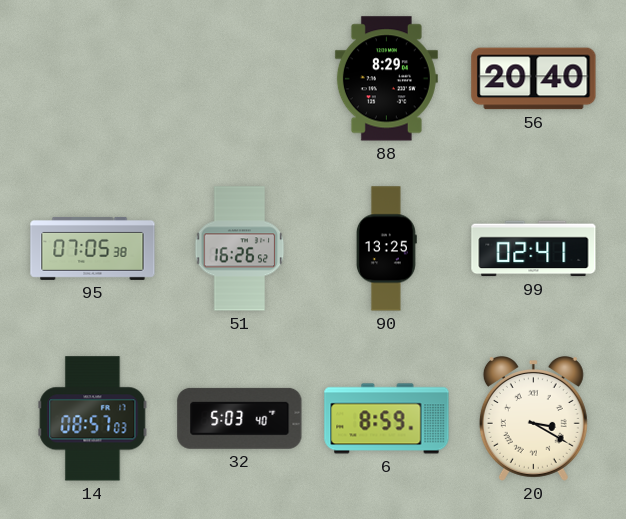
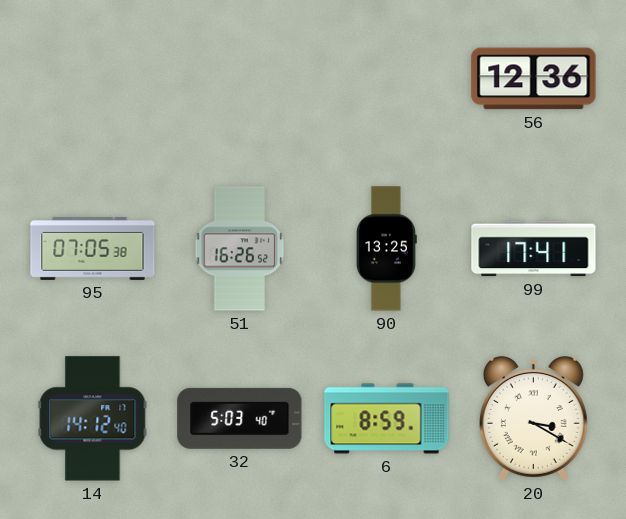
88: 8:29 -> none
56: 20:40 -> 12:36
99: 02:41 -> 17:41
14: 08:57 -> 14:12
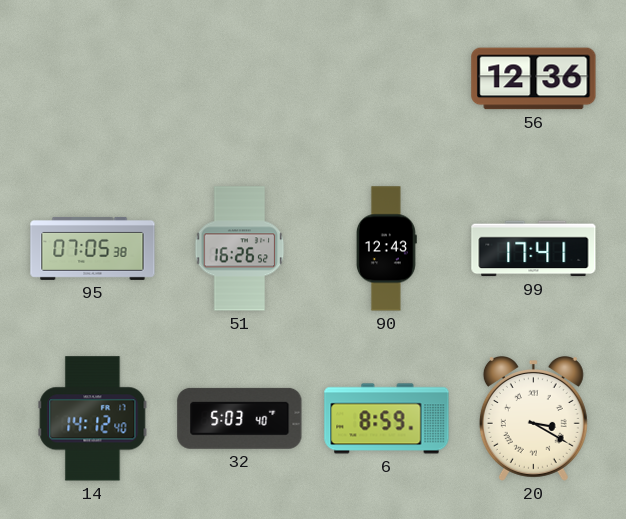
90: 13:25 -> 12:43
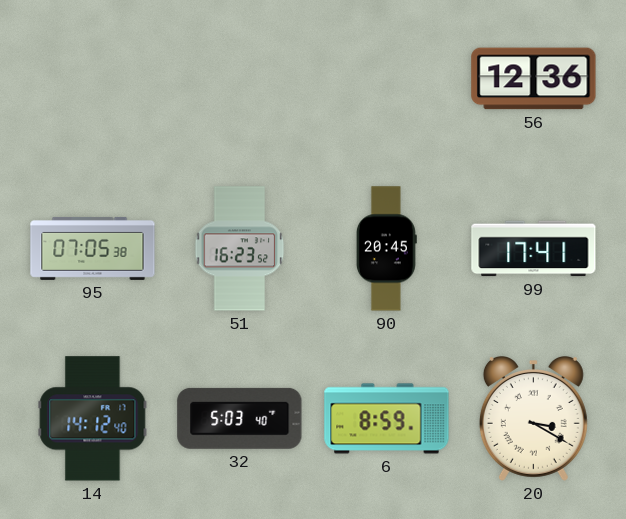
51: 16:26 -> 16:23
90: 12:43 -> 20:45
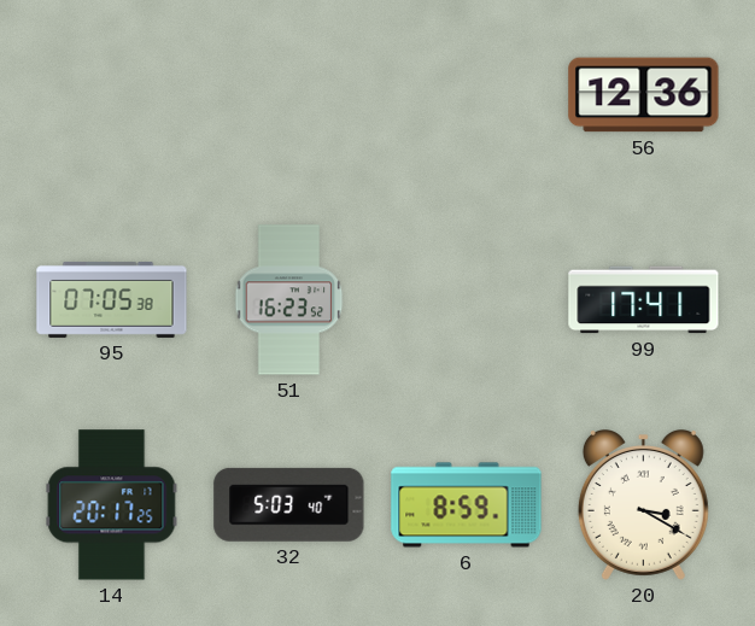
90: 20:45 -> none
14: 14:12 -> 20:17
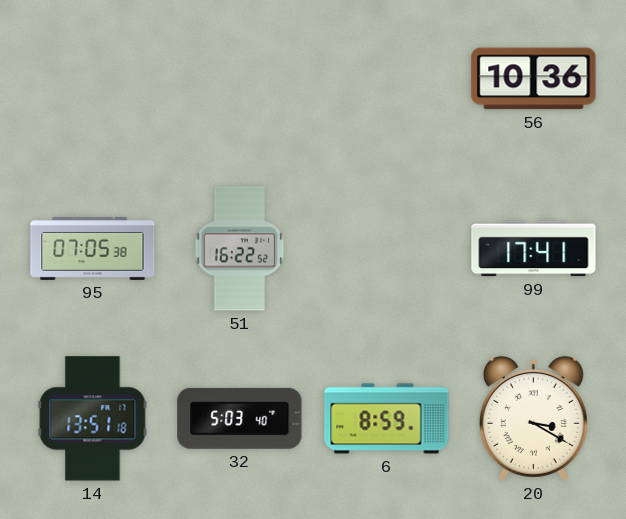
56: 12:36 -> 10:36
51: 16:23 -> 16:22
14: 20:17 -> 13:51
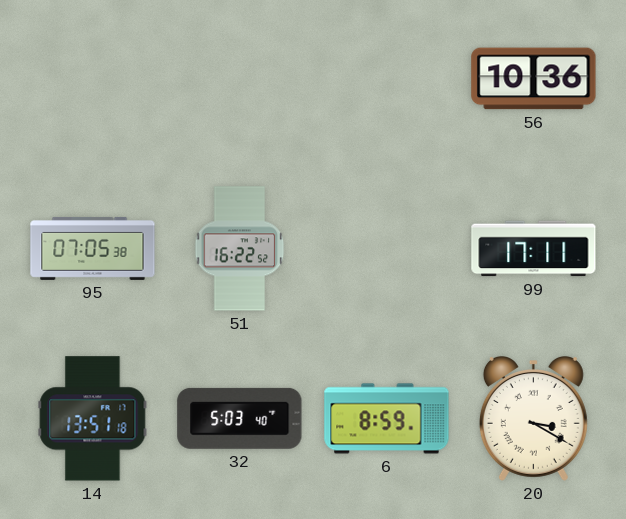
99: 17:41 -> 17:11
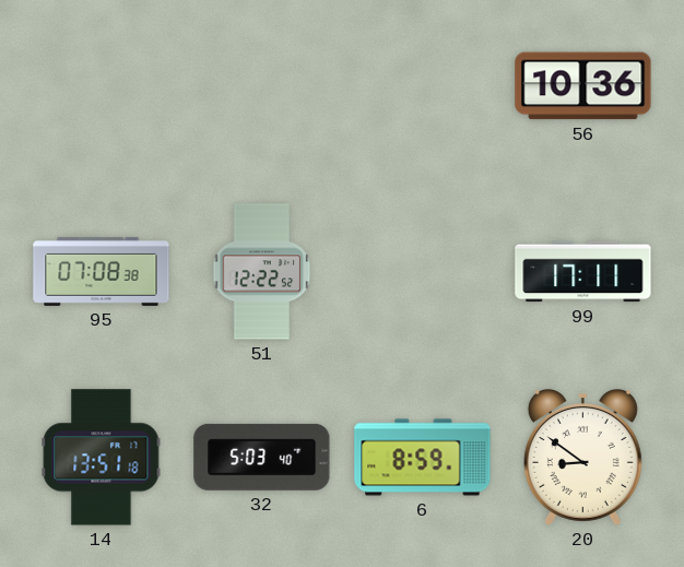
95: 07:05 -> 07:08
51: 16:22 -> 12:22
20: 3:20 -> 8:51
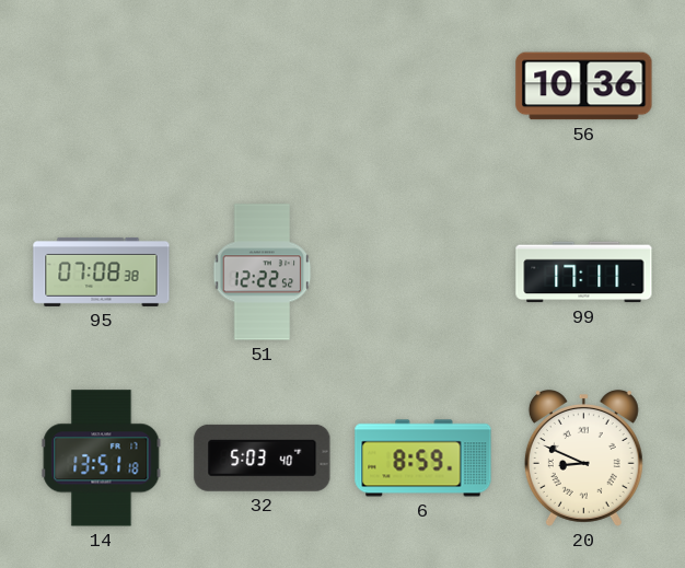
20: 8:51 -> 8:49
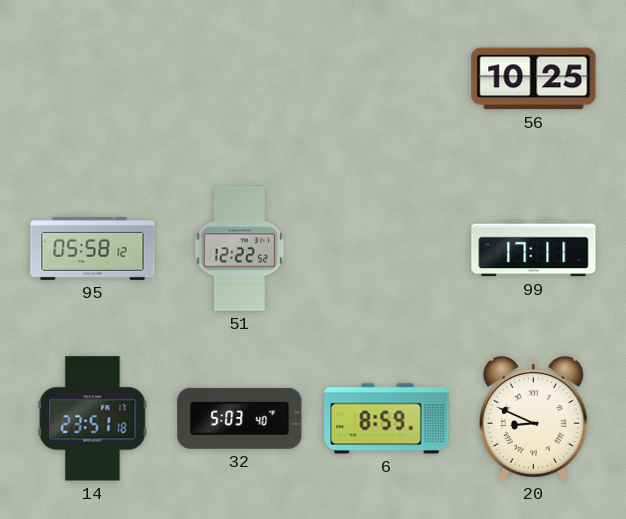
56: 10:36 -> 10:25
95: 07:08 -> 05:58
14: 13:51 -> 23:51
